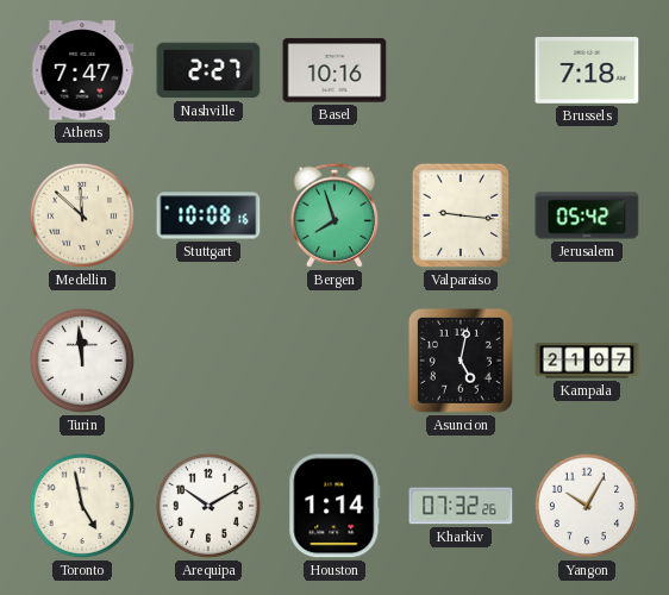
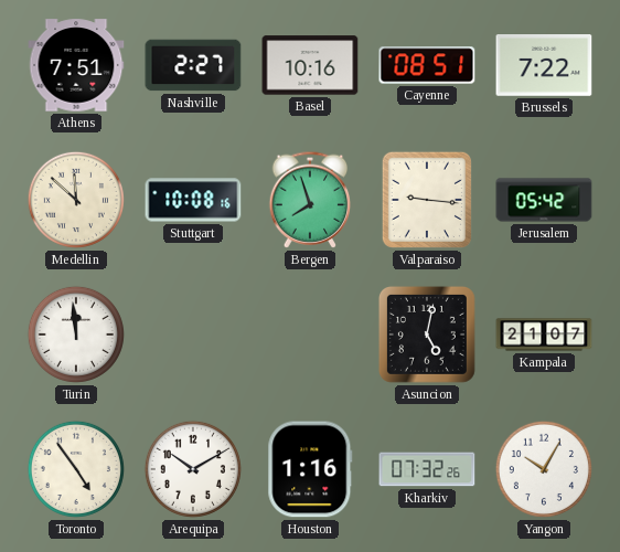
Athens: 7:47 -> 7:51
Cayenne: none -> 08:51
Brussels: 7:18 -> 7:22
Toronto: 4:58 -> 4:54
Houston: 1:14 -> 1:16
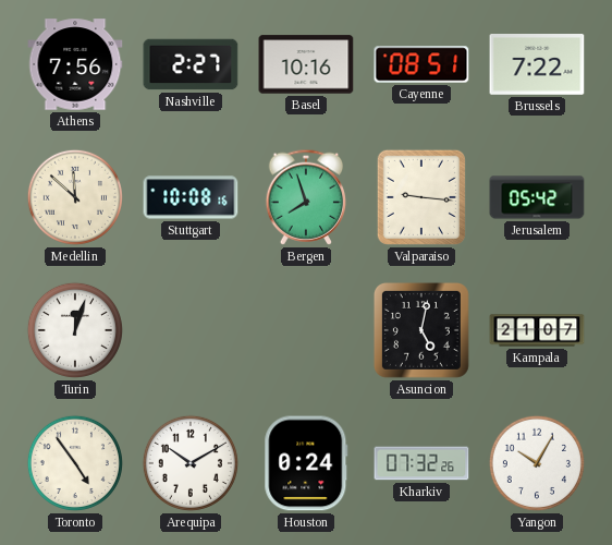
Athens: 7:51 -> 7:56
Turin: 11:59 -> 12:03
Houston: 1:16 -> 0:24
